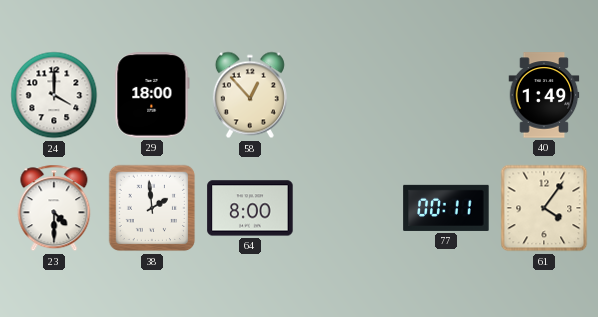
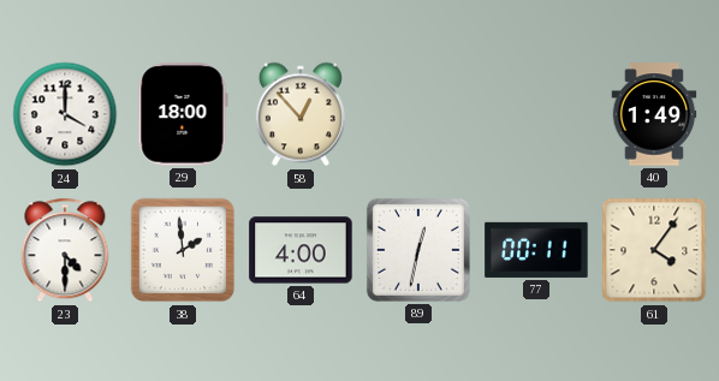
64: 8:00 -> 4:00
89: none -> 12:32
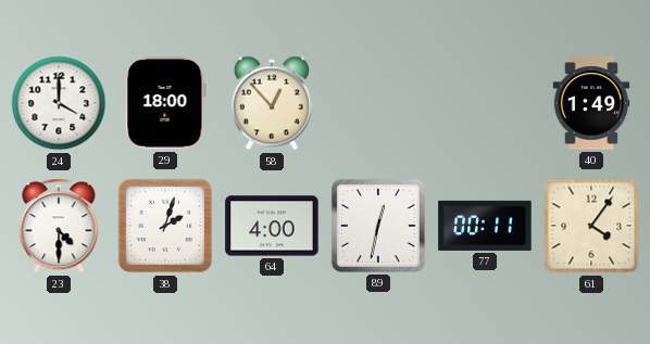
38: 1:59 -> 2:03
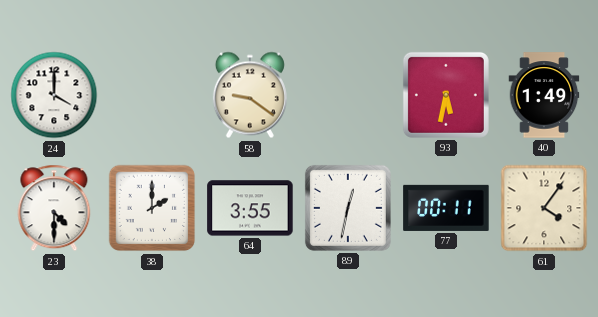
29: 18:00 -> none
58: 12:53 -> 9:21
93: none -> 5:32
38: 2:03 -> 2:00
64: 4:00 -> 3:55
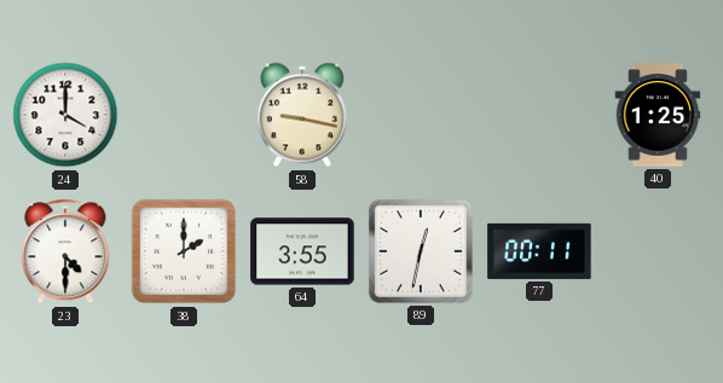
58: 9:21 -> 9:17
93: 5:32 -> none
40: 1:49 -> 1:25
61: 4:06 -> none
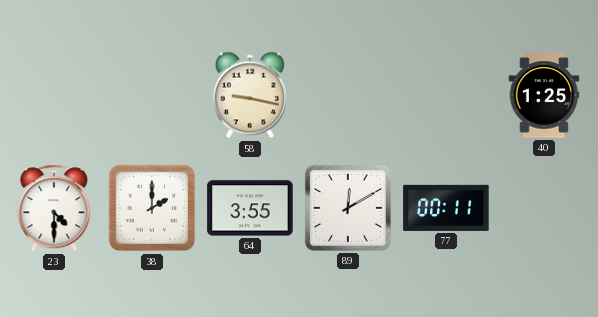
24: 4:00 -> none
89: 12:32 -> 12:10
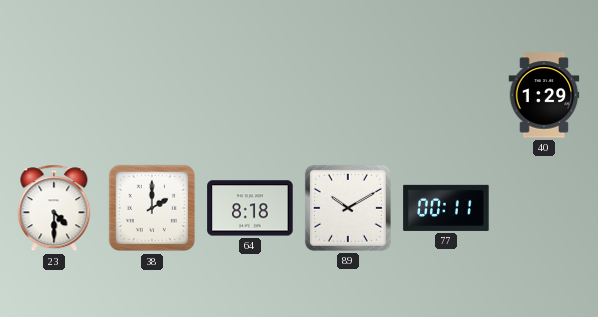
58: 9:17 -> none
40: 1:25 -> 1:29
64: 3:55 -> 8:18
89: 12:10 -> 10:10
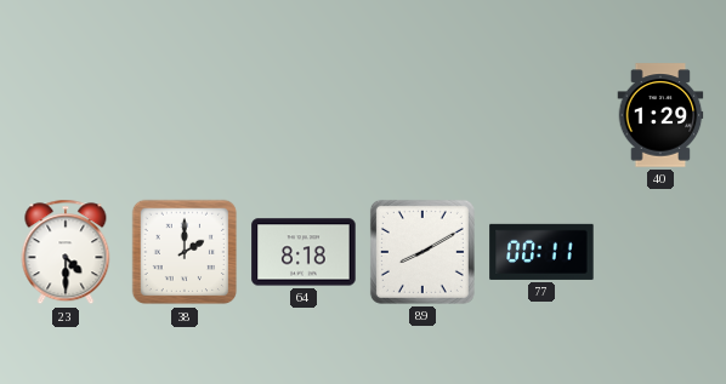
89: 10:10 -> 8:10
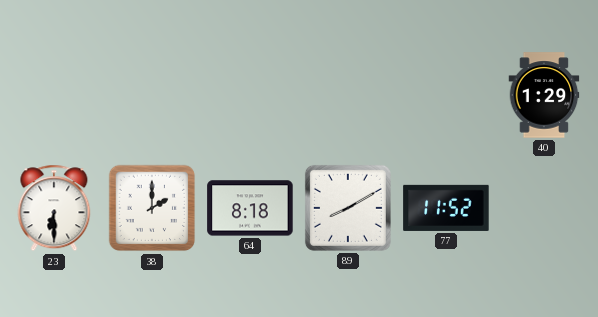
23: 4:30 -> 6:30
77: 00:11 -> 11:52
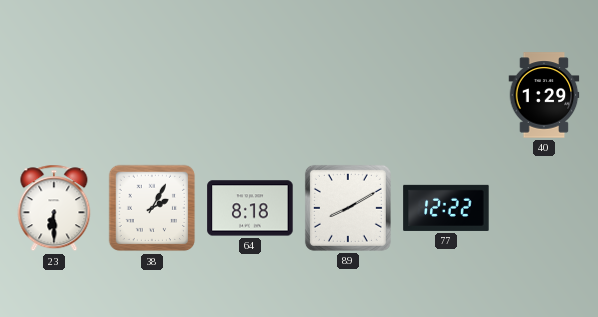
38: 2:00 -> 2:05
77: 11:52 -> 12:22
